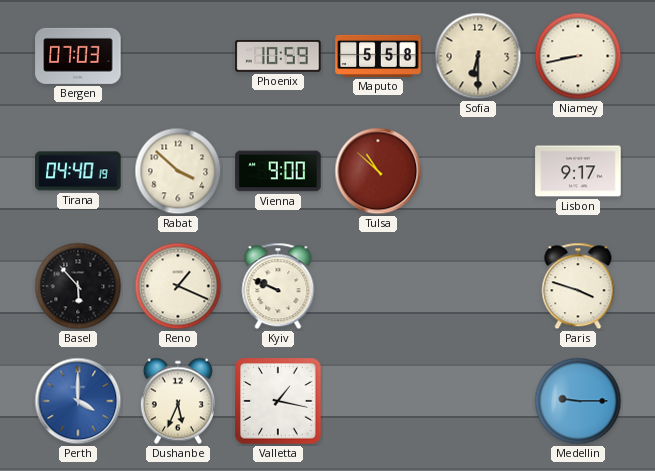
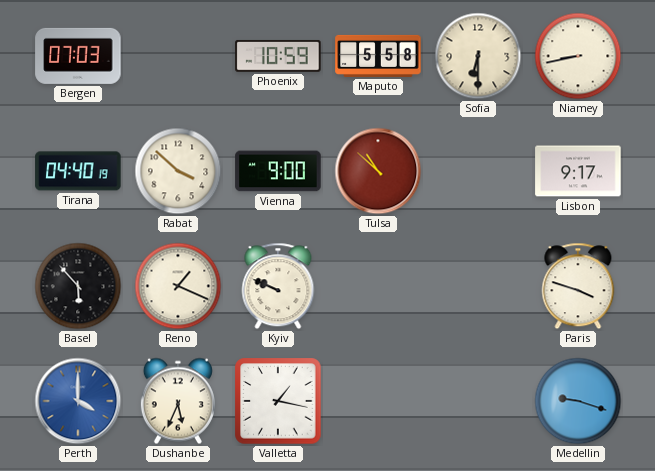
Medellin: 9:15 -> 9:18
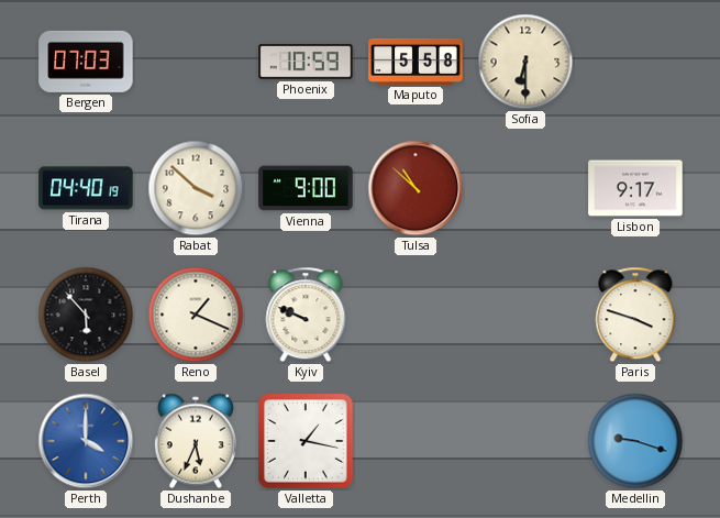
Niamey: 8:43 -> none
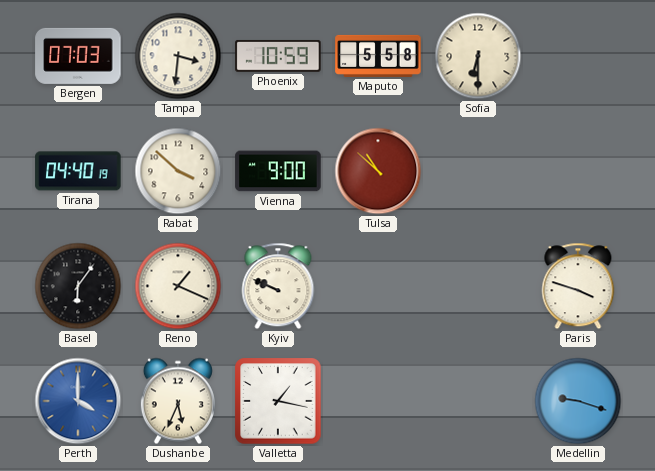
Tampa: none -> 3:31
Lisbon: 9:17 -> none
Basel: 5:53 -> 6:06
